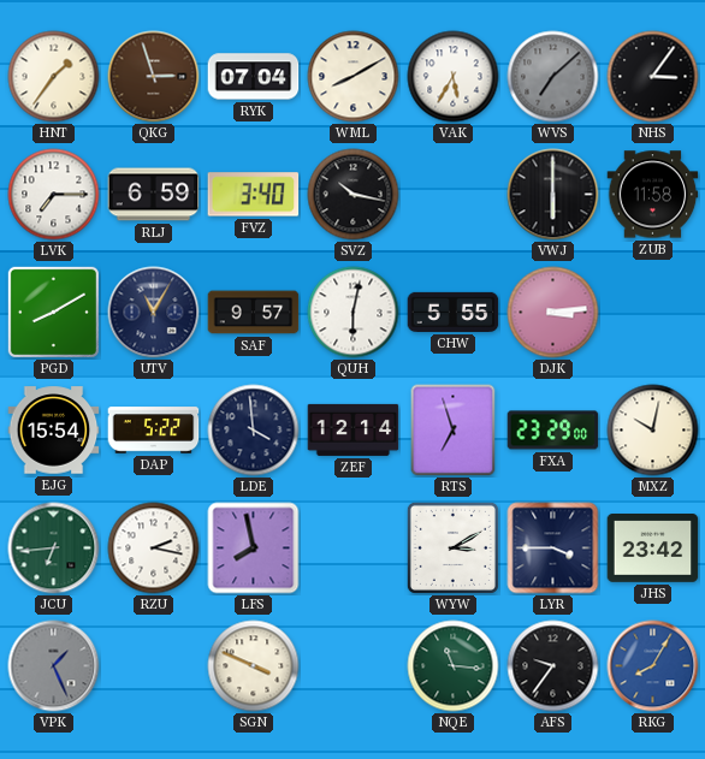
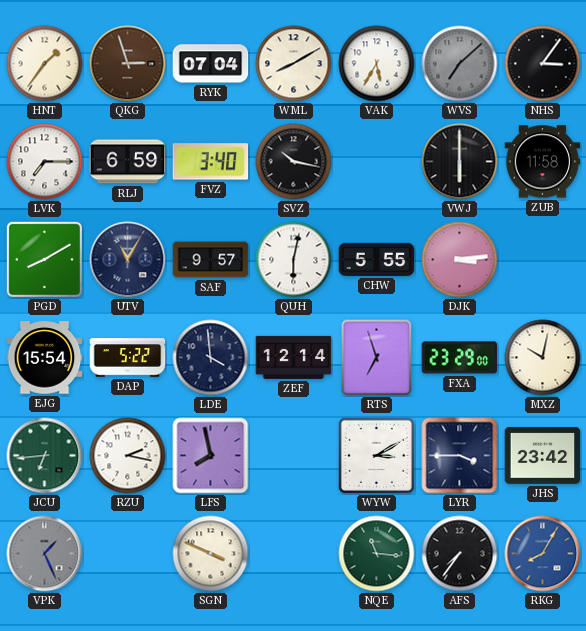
AFS: 9:36 -> 7:36
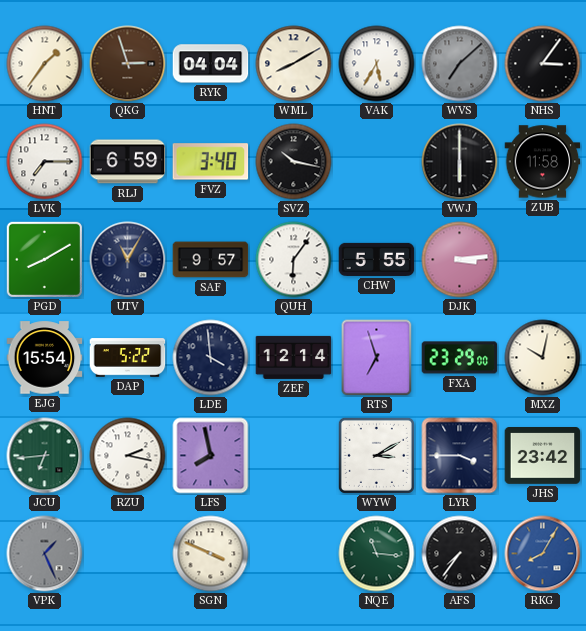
RYK: 07:04 -> 04:04
QUH: 6:02 -> 6:06
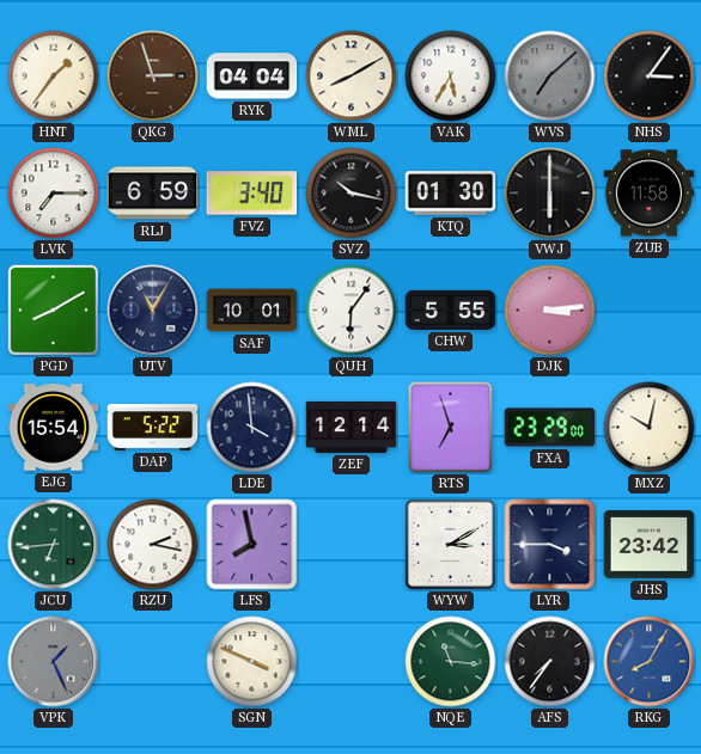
KTQ: none -> 01:30
SAF: 9:57 -> 10:01
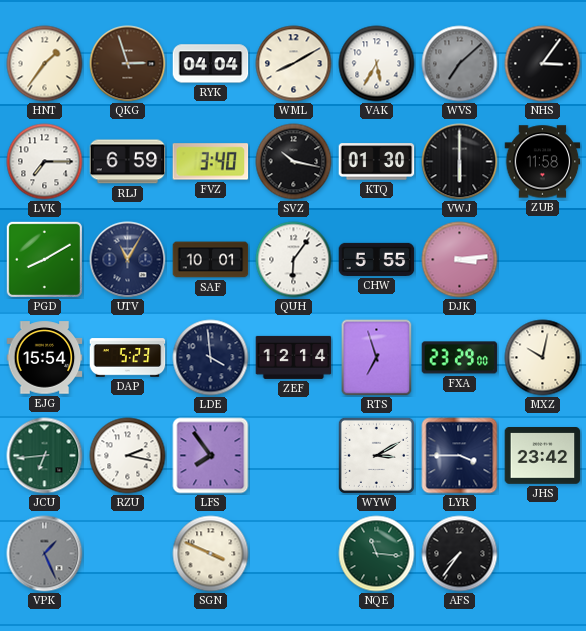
DAP: 5:22 -> 5:23
LFS: 7:58 -> 7:54
RKG: 8:05 -> none
